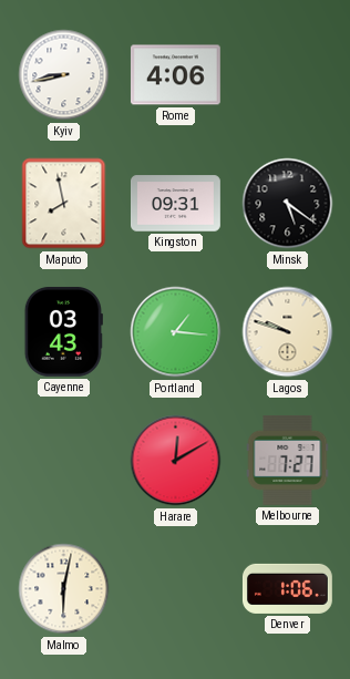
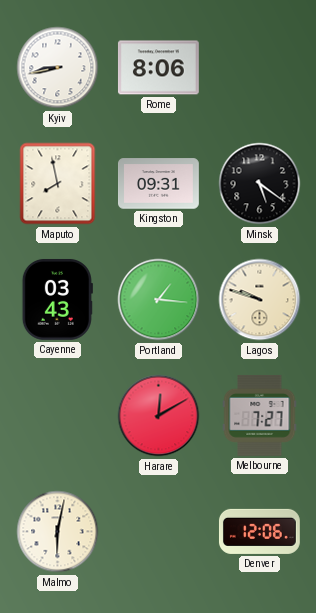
Rome: 4:06 -> 8:06
Denver: 1:06 -> 12:06
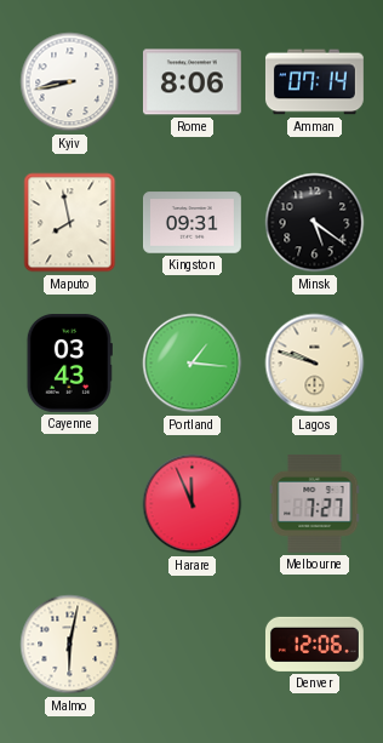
Amman: none -> 07:14
Harare: 12:10 -> 11:56
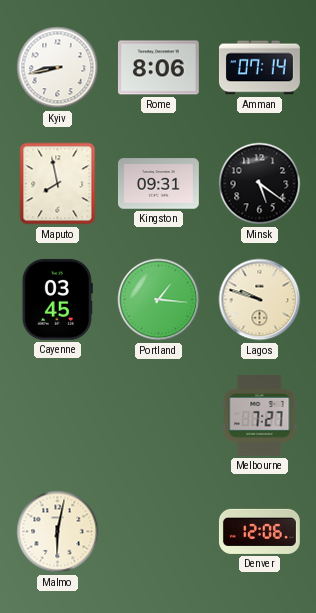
Cayenne: 03:43 -> 03:45
Harare: 11:56 -> none
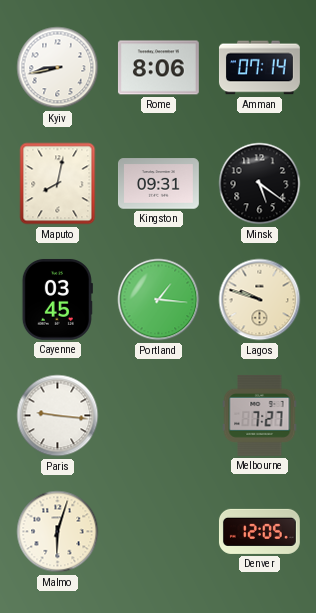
Maputo: 7:58 -> 8:02
Paris: none -> 9:16
Malmo: 6:02 -> 6:03
Denver: 12:06 -> 12:05
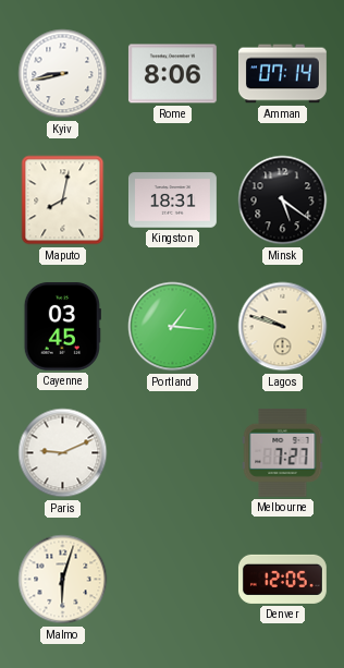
Kingston: 09:31 -> 18:31
Paris: 9:16 -> 9:11
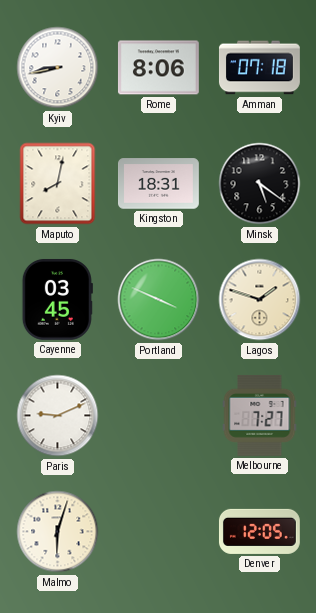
Amman: 07:14 -> 07:18
Portland: 1:16 -> 3:49
Lagos: 9:48 -> 1:48
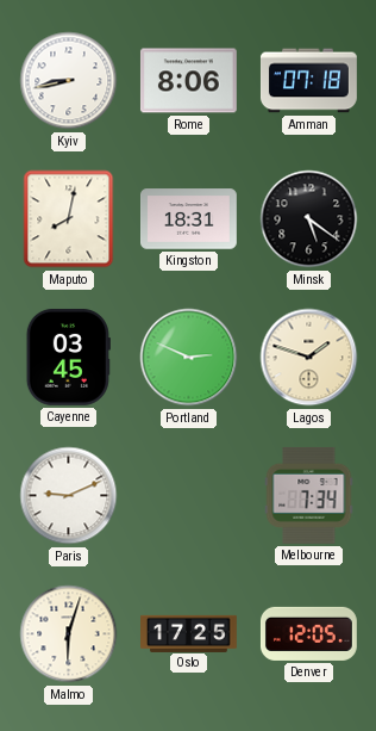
Portland: 3:49 -> 2:49
Melbourne: 7:27 -> 7:34
Oslo: none -> 17:25
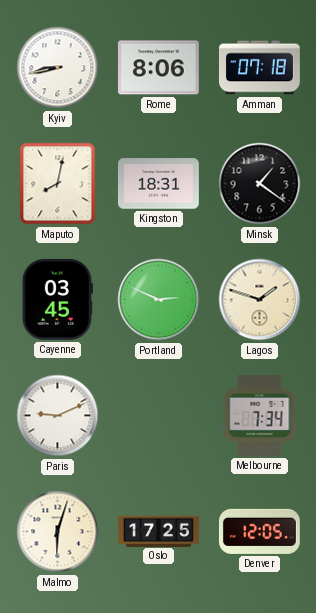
Minsk: 5:21 -> 1:21
